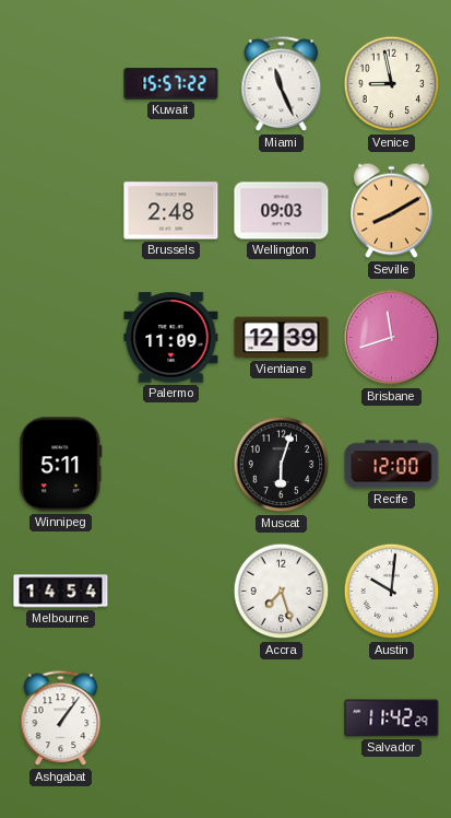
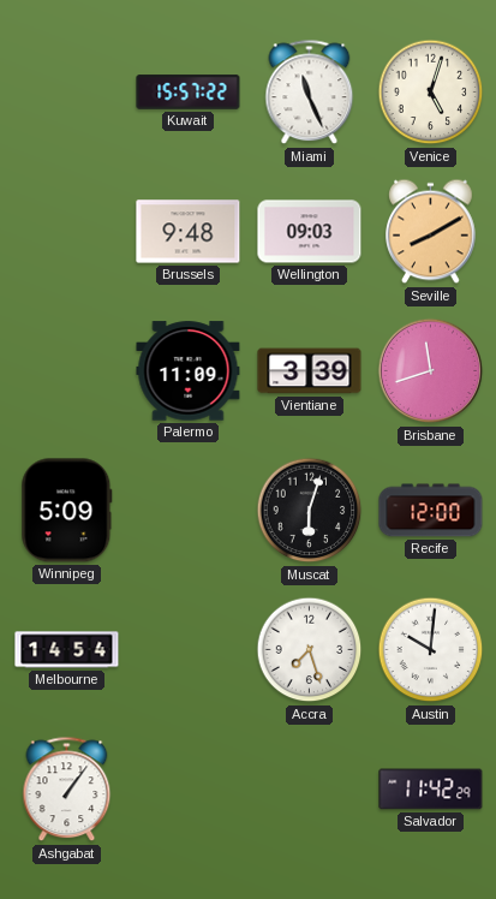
Venice: 8:58 -> 5:03
Brussels: 2:48 -> 9:48
Vientiane: 12:39 -> 3:39
Winnipeg: 5:11 -> 5:09
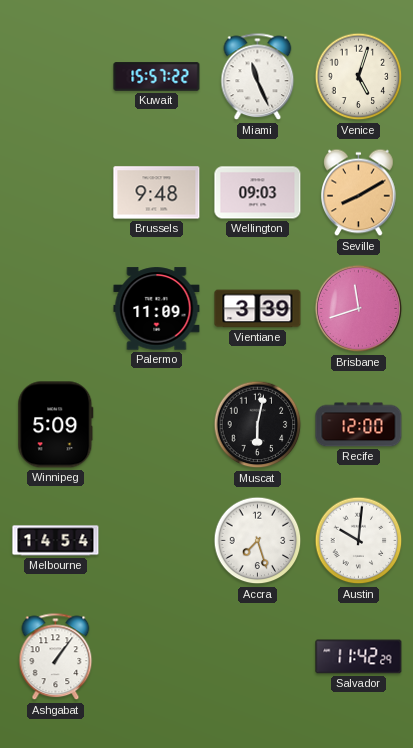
Muscat: 6:03 -> 6:02
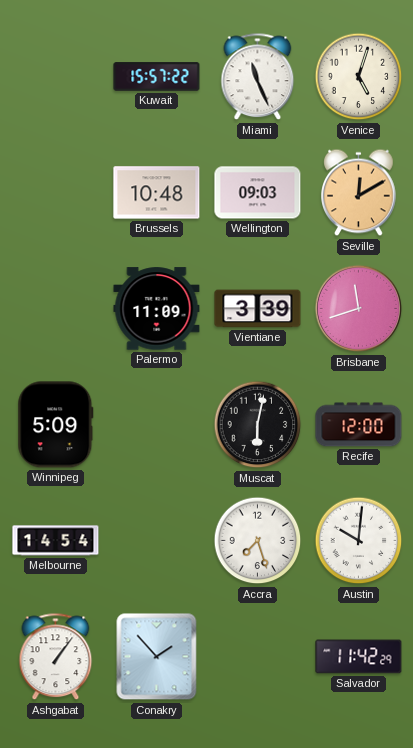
Brussels: 9:48 -> 10:48
Seville: 8:10 -> 12:10
Conakry: none -> 1:53
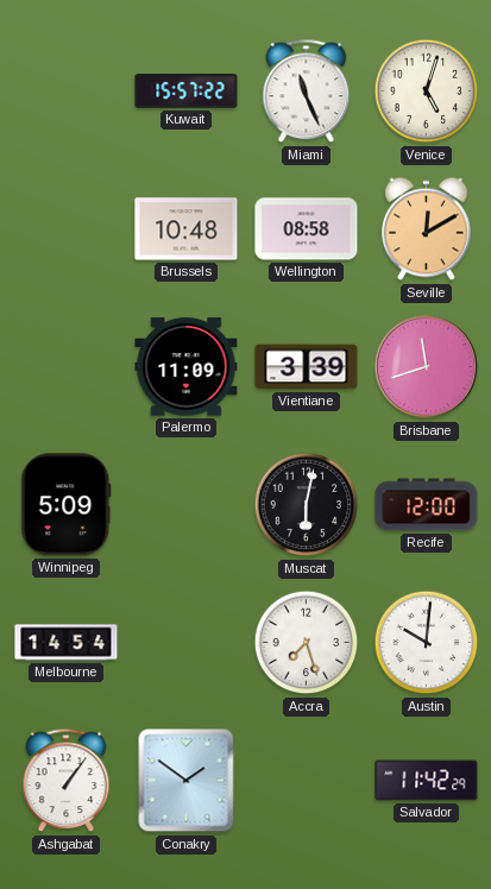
Wellington: 09:03 -> 08:58
Conakry: 1:53 -> 1:51
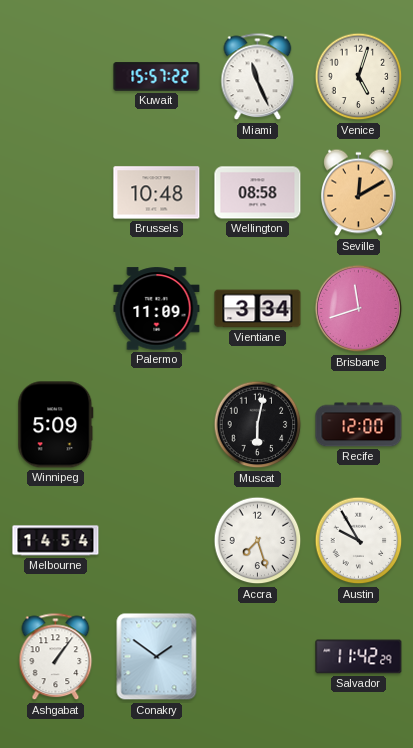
Vientiane: 3:39 -> 3:34
Austin: 10:01 -> 9:55
